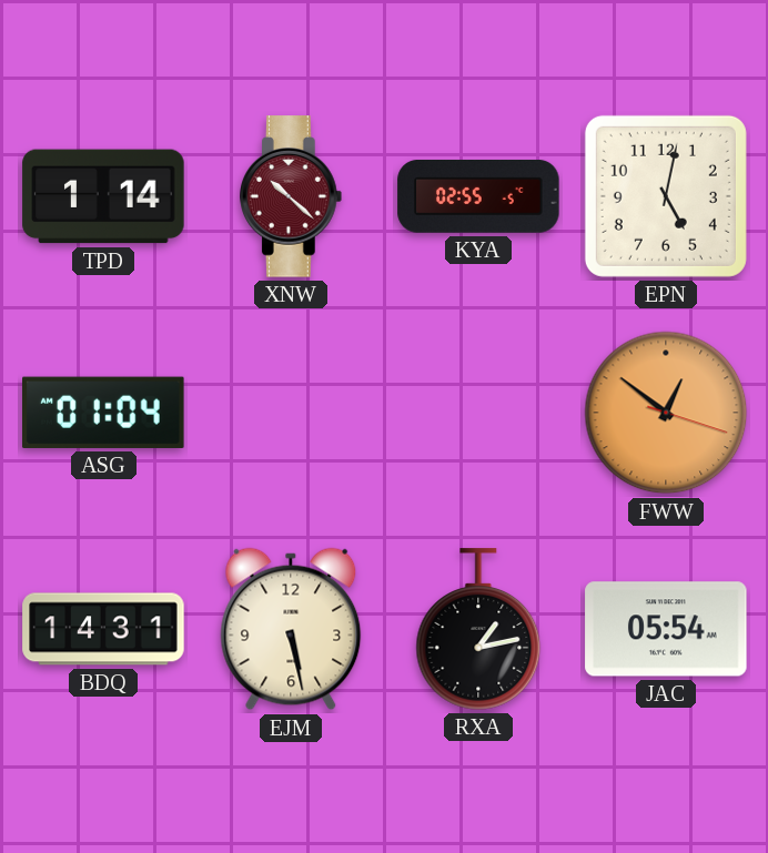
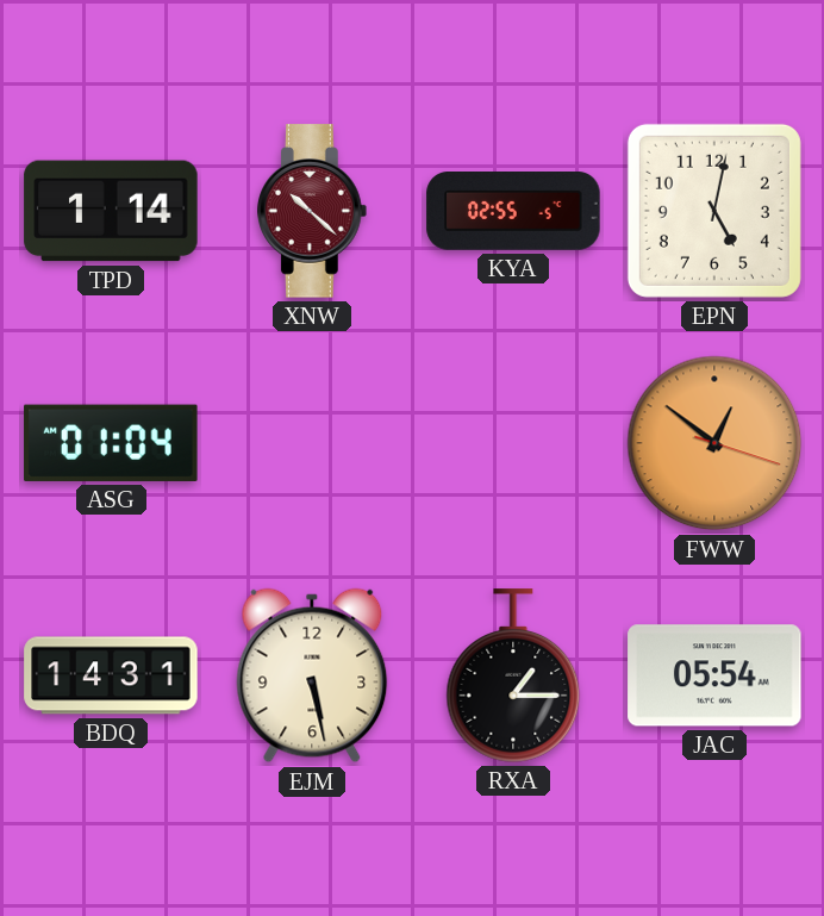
RXA: 1:13 -> 1:15
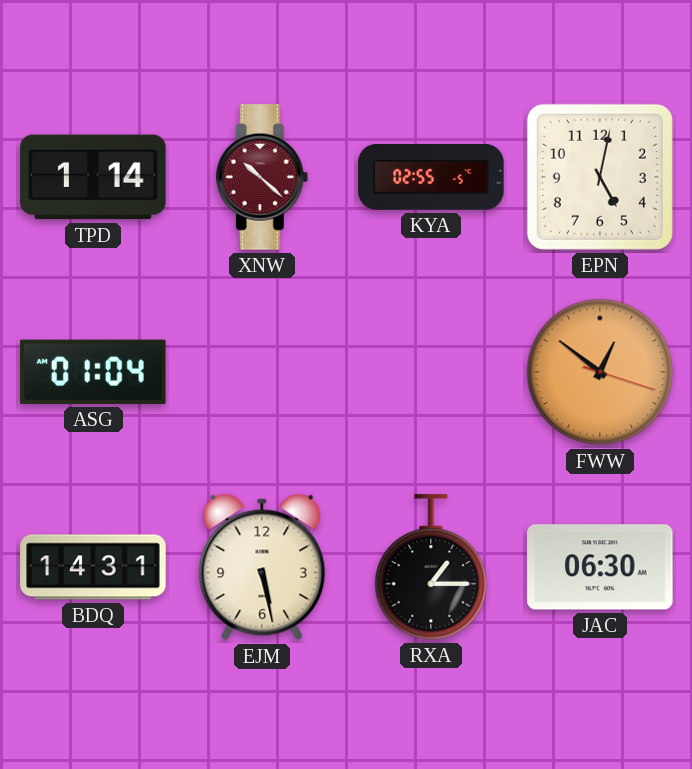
JAC: 05:54 -> 06:30
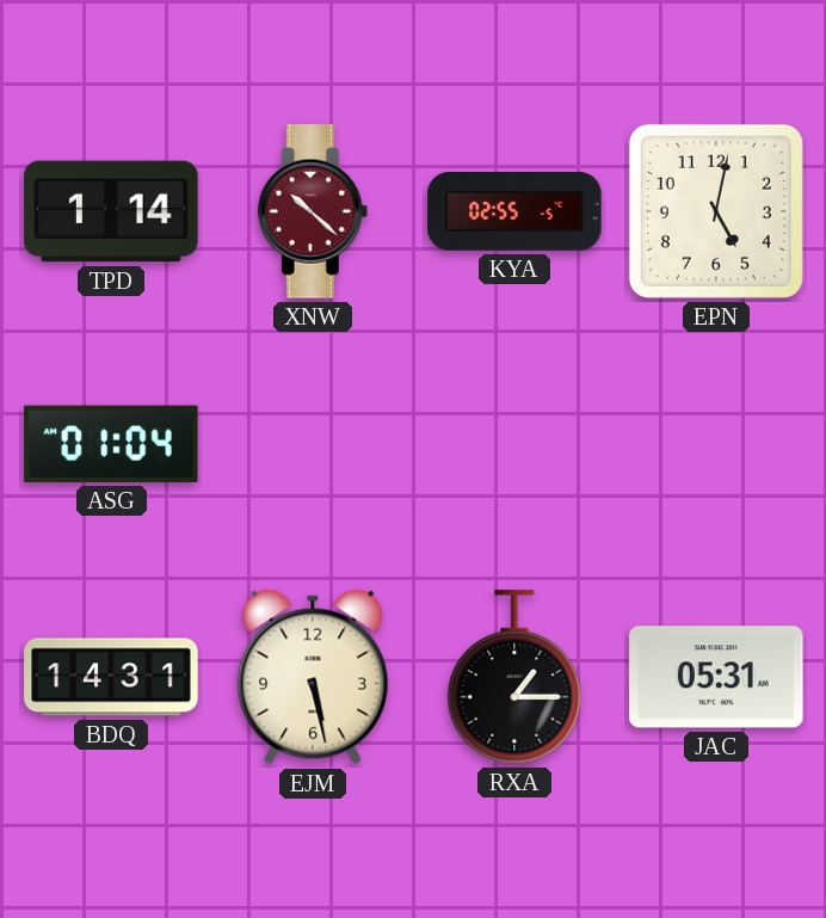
FWW: 12:51 -> none
JAC: 06:30 -> 05:31
